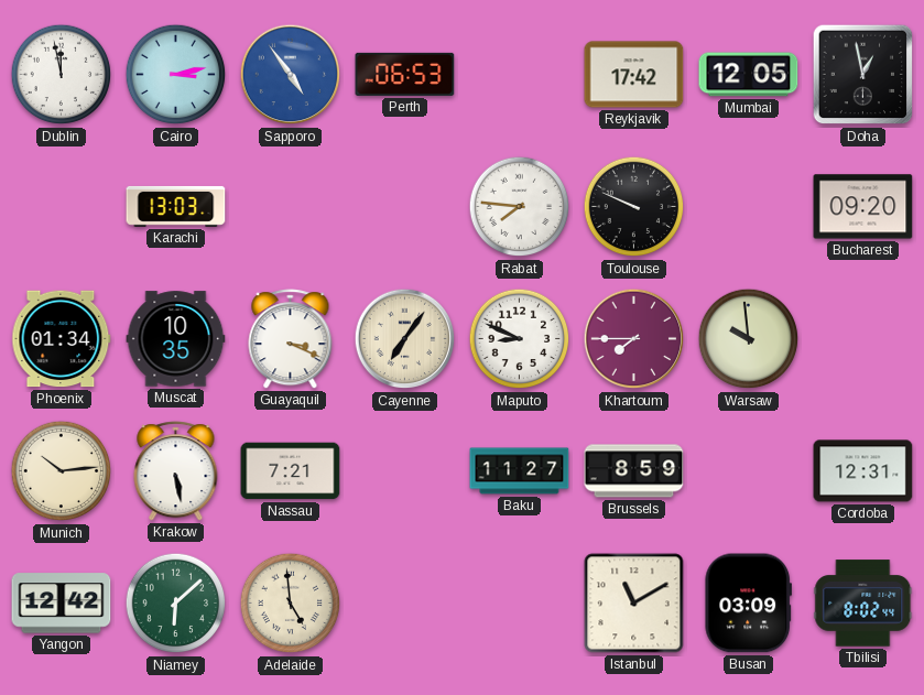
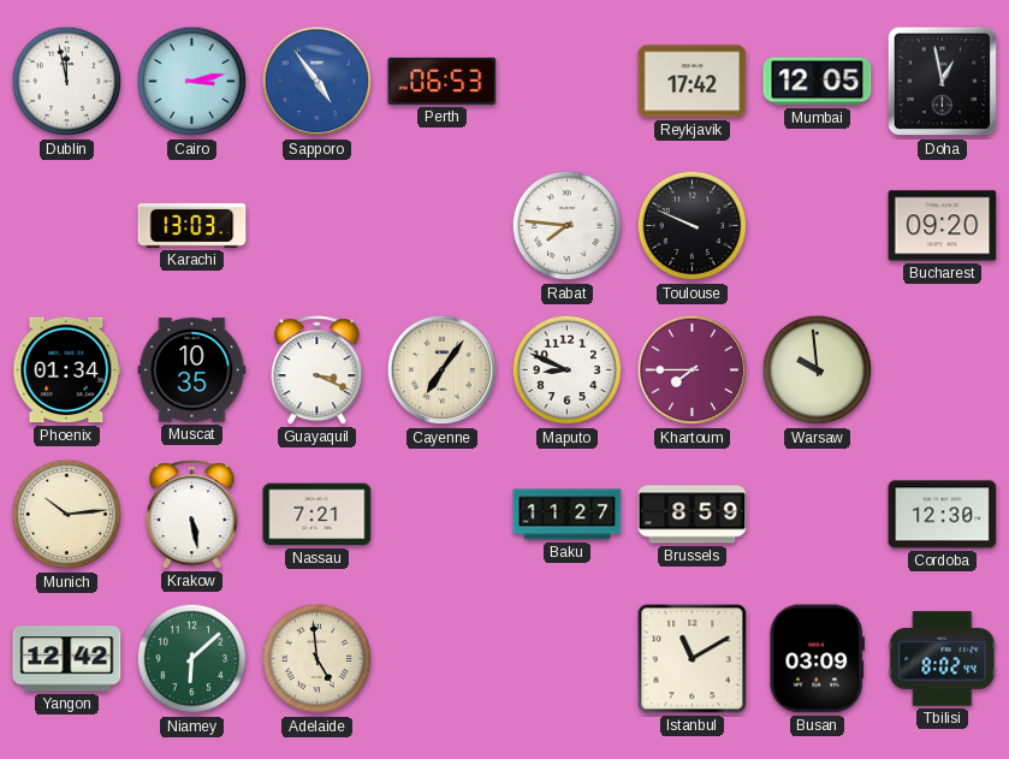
Cordoba: 12:31 -> 12:30
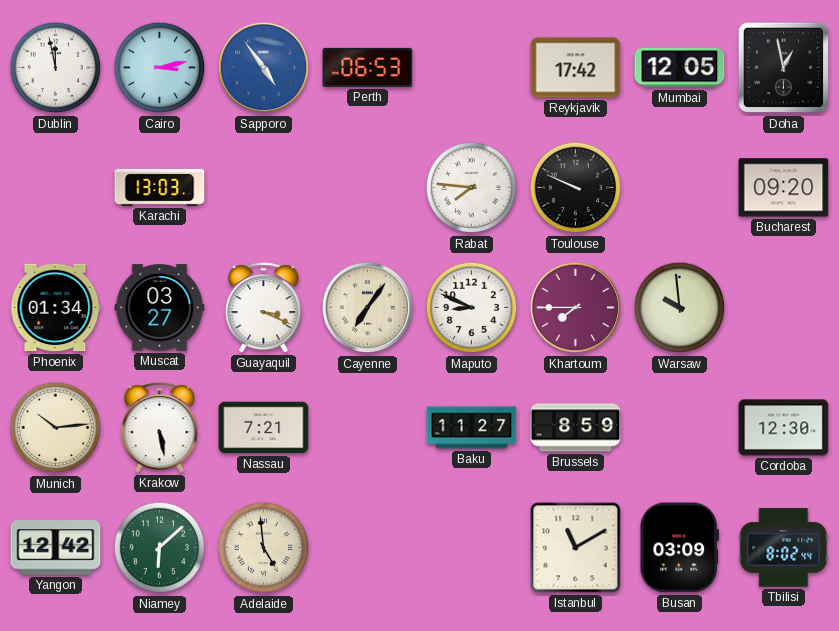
Muscat: 10:35 -> 03:27
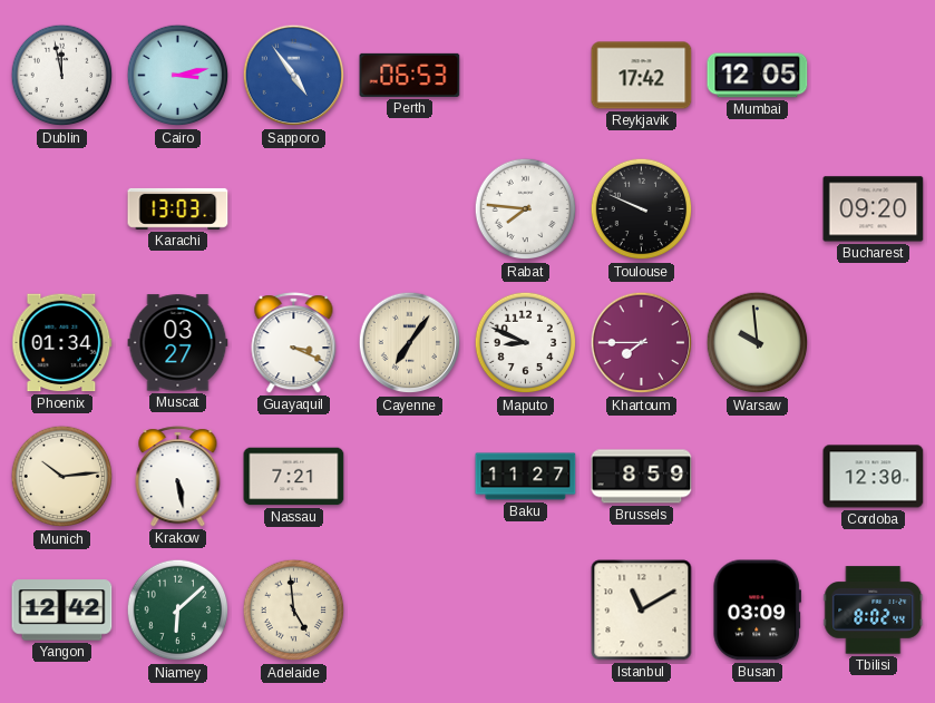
Doha: 12:58 -> none
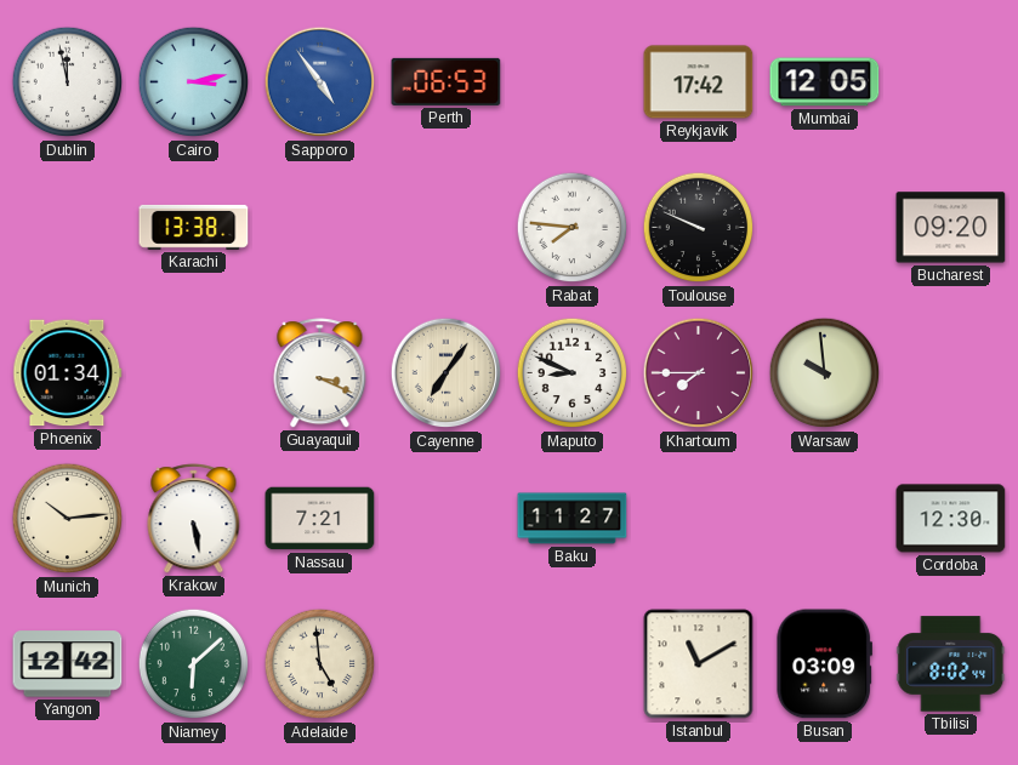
Karachi: 13:03 -> 13:38
Muscat: 03:27 -> none
Brussels: 8:59 -> none
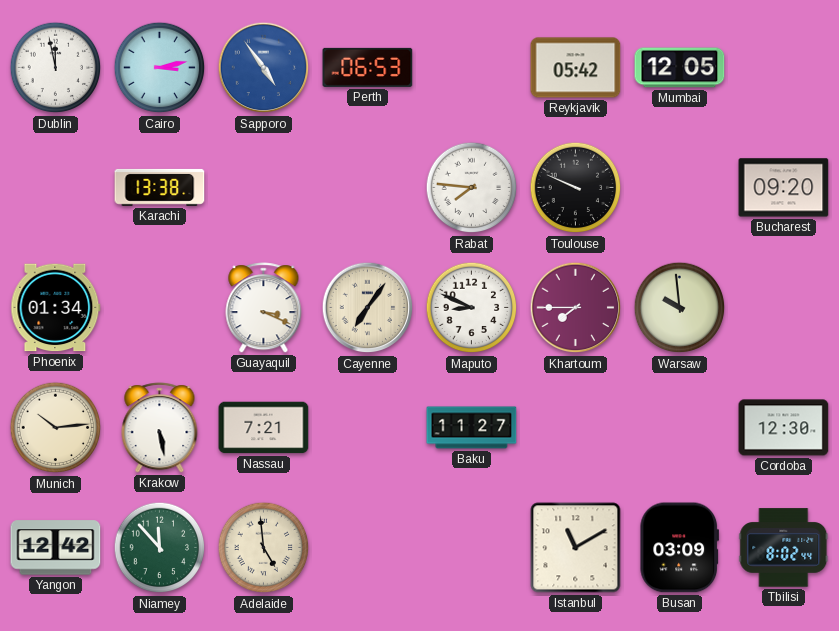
Reykjavik: 17:42 -> 05:42
Niamey: 6:08 -> 11:53
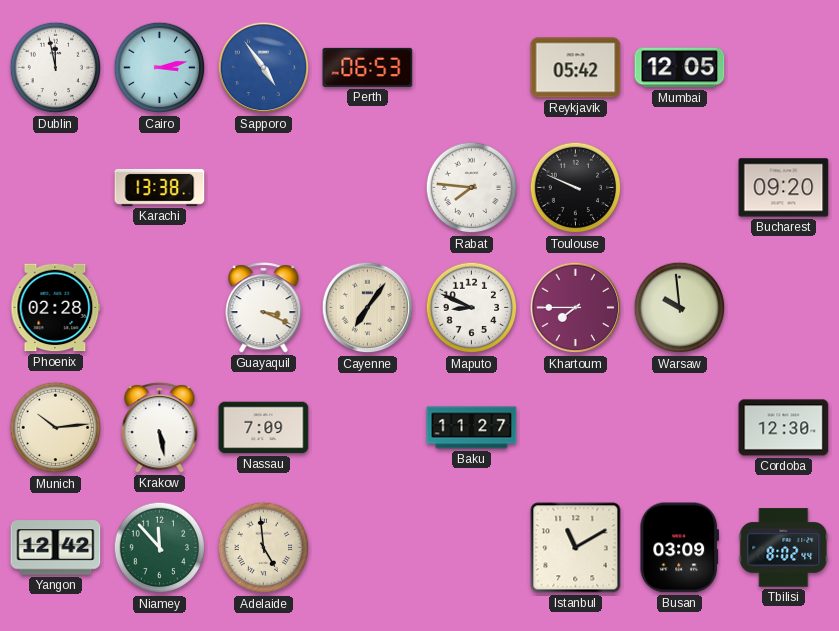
Phoenix: 01:34 -> 02:28
Nassau: 7:21 -> 7:09
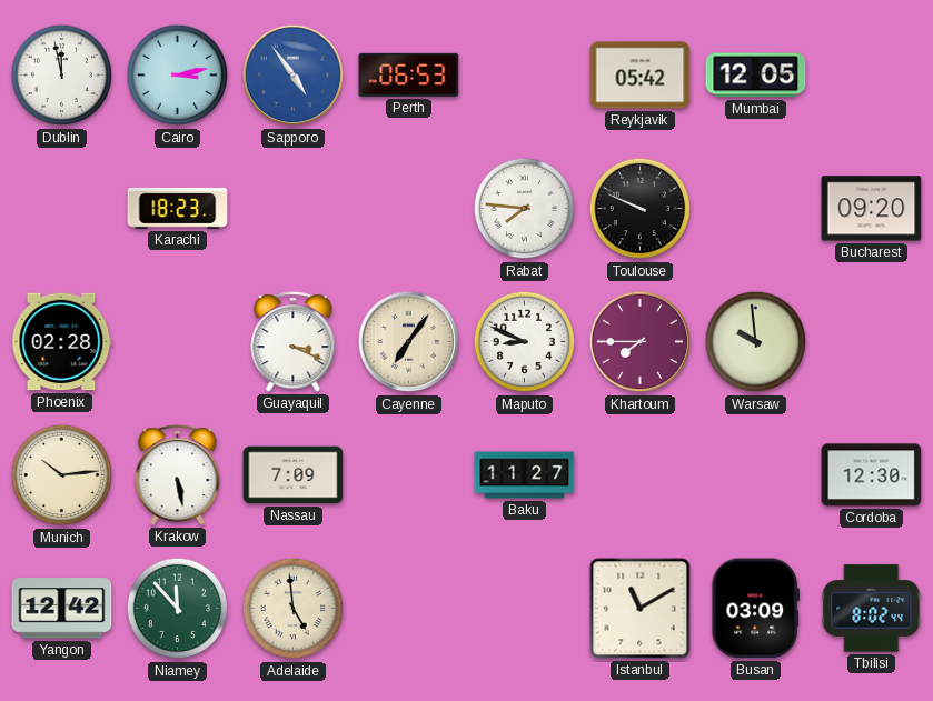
Karachi: 13:38 -> 18:23
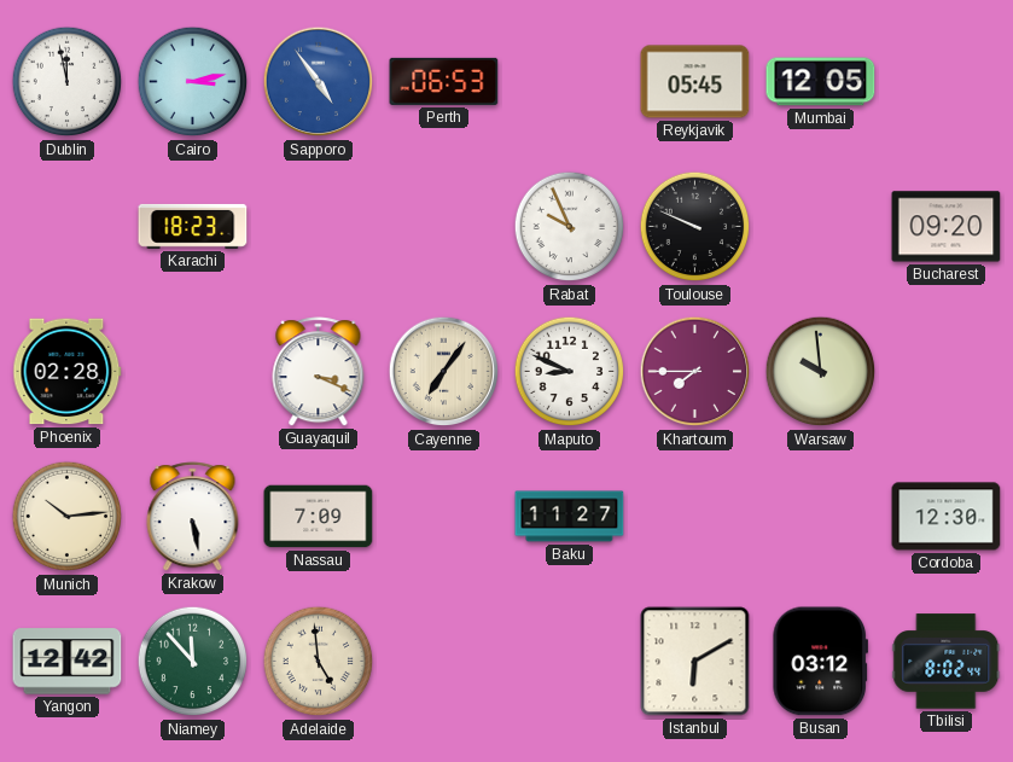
Reykjavik: 05:42 -> 05:45
Rabat: 7:46 -> 9:56
Istanbul: 11:10 -> 6:10
Busan: 03:09 -> 03:12
